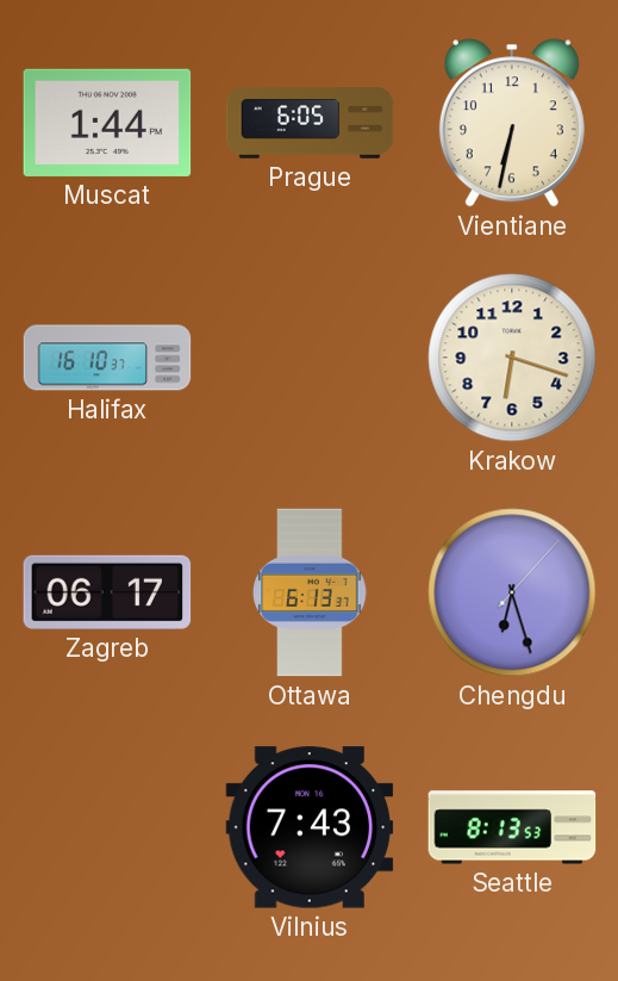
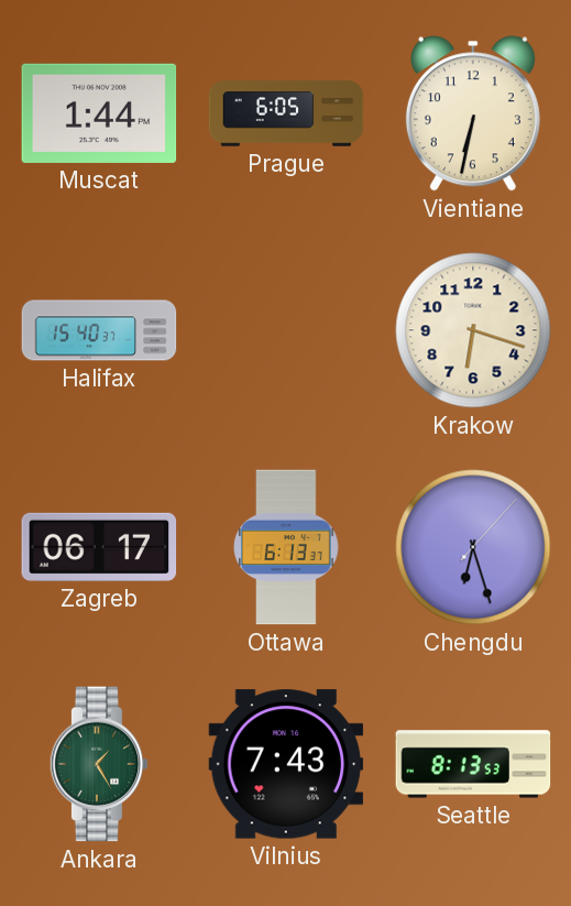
Halifax: 16:10 -> 15:40
Ankara: none -> 1:25
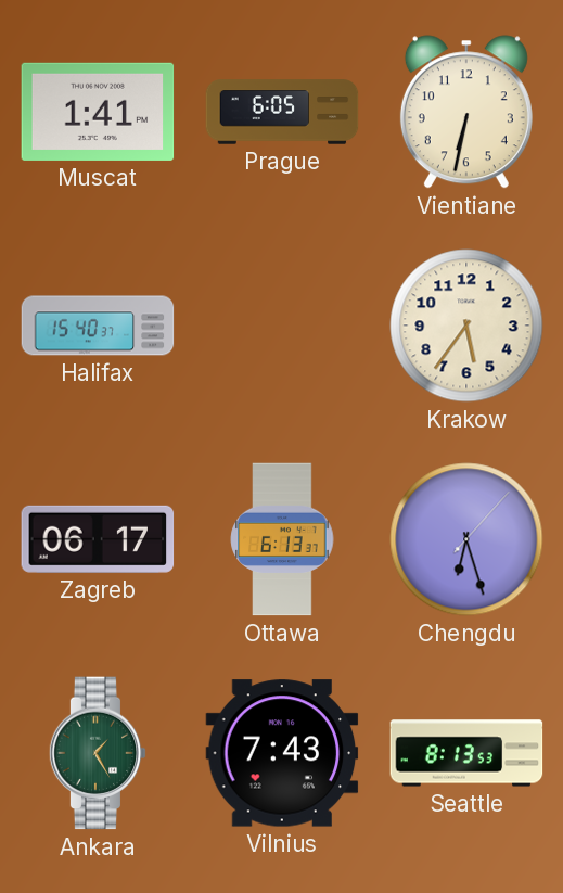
Muscat: 1:44 -> 1:41
Krakow: 6:18 -> 5:36
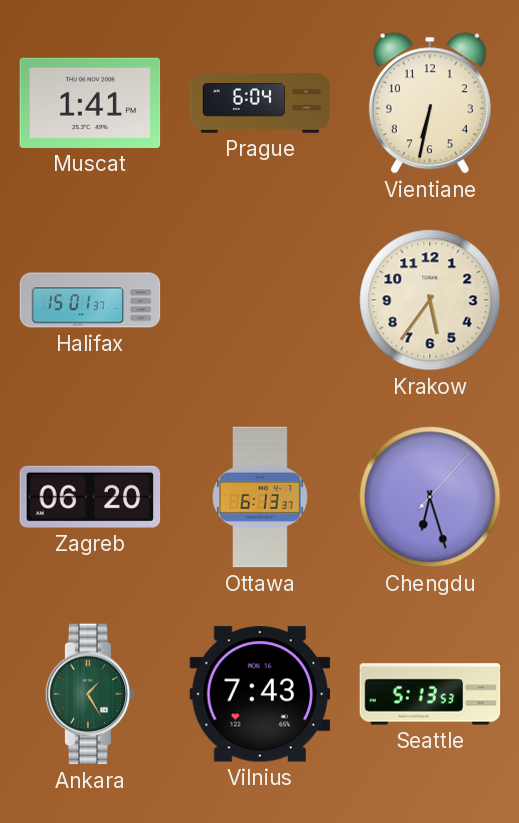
Prague: 6:05 -> 6:04
Halifax: 15:40 -> 15:01
Zagreb: 06:17 -> 06:20
Seattle: 8:13 -> 5:13
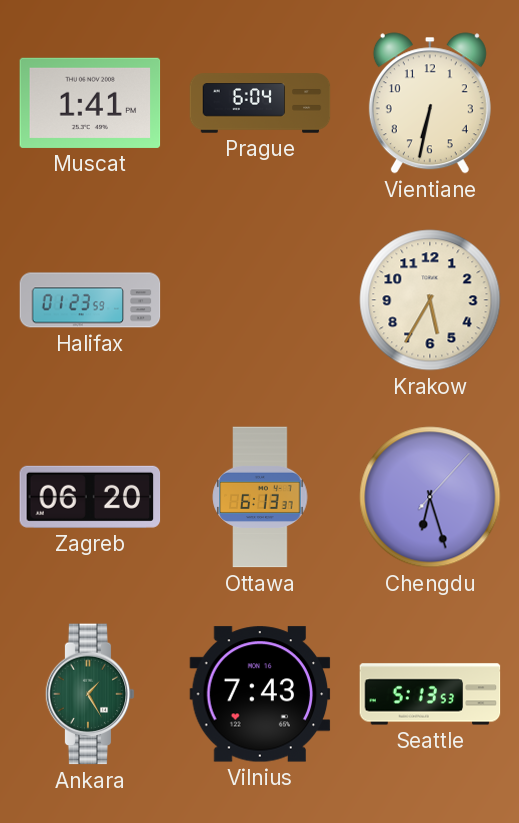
Halifax: 15:01 -> 01:23
Krakow: 5:36 -> 5:35
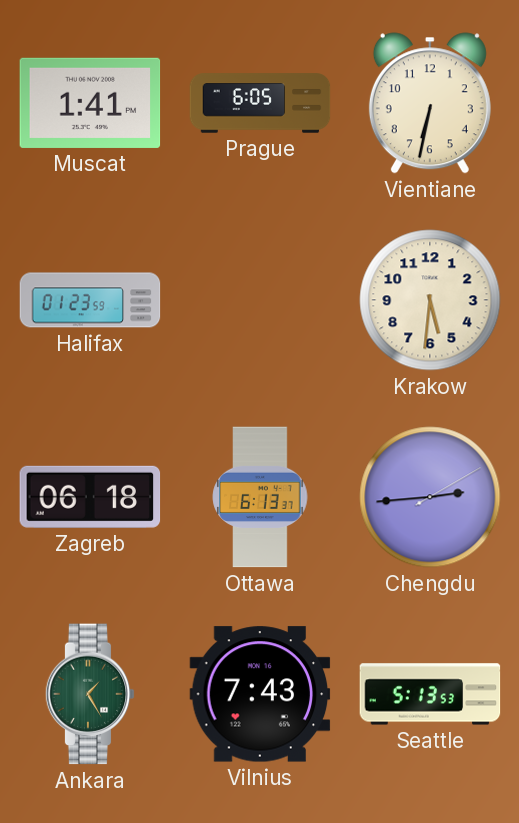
Prague: 6:04 -> 6:05
Krakow: 5:35 -> 5:31
Zagreb: 06:20 -> 06:18
Chengdu: 6:27 -> 2:44
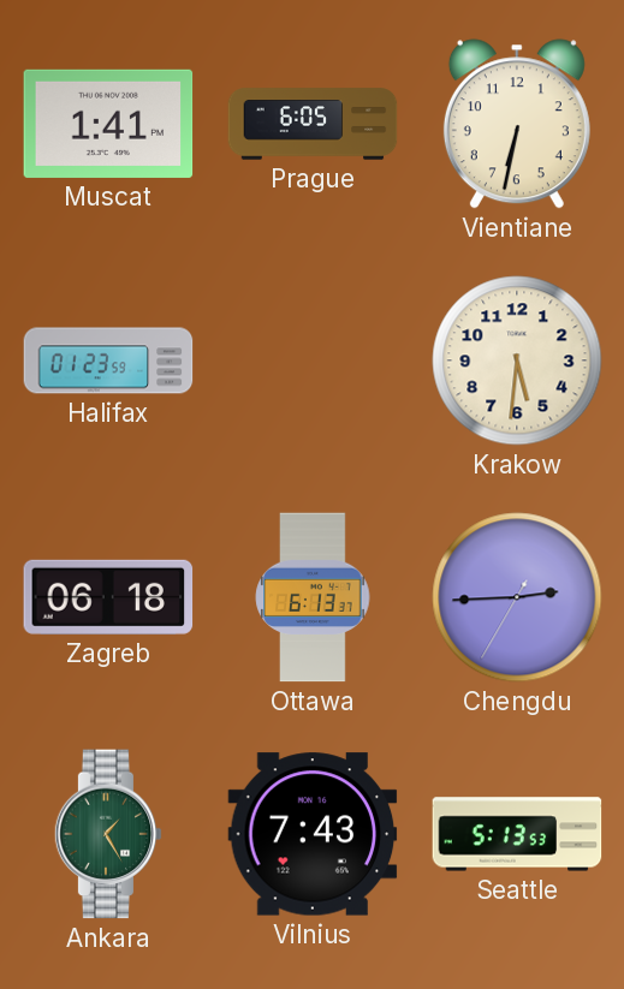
Chengdu: 2:44:10 -> 2:44:35
